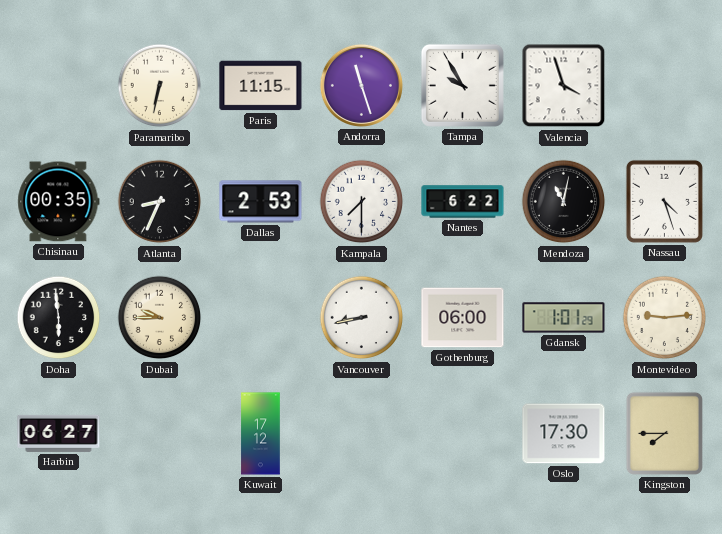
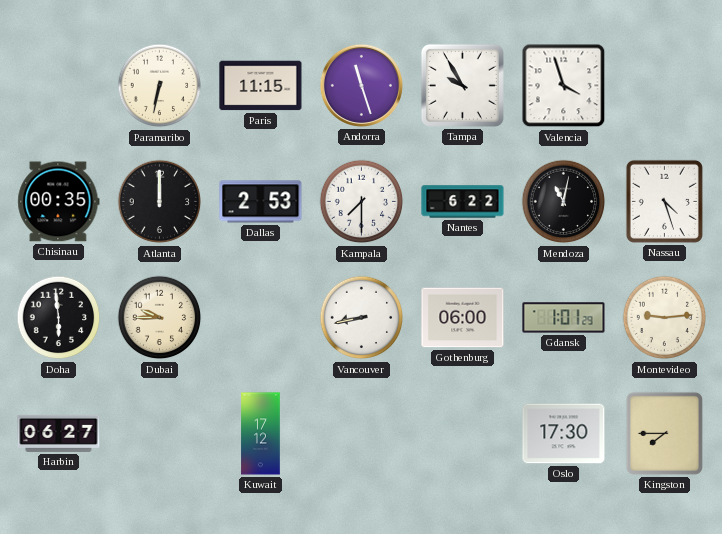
Atlanta: 8:34 -> 12:00
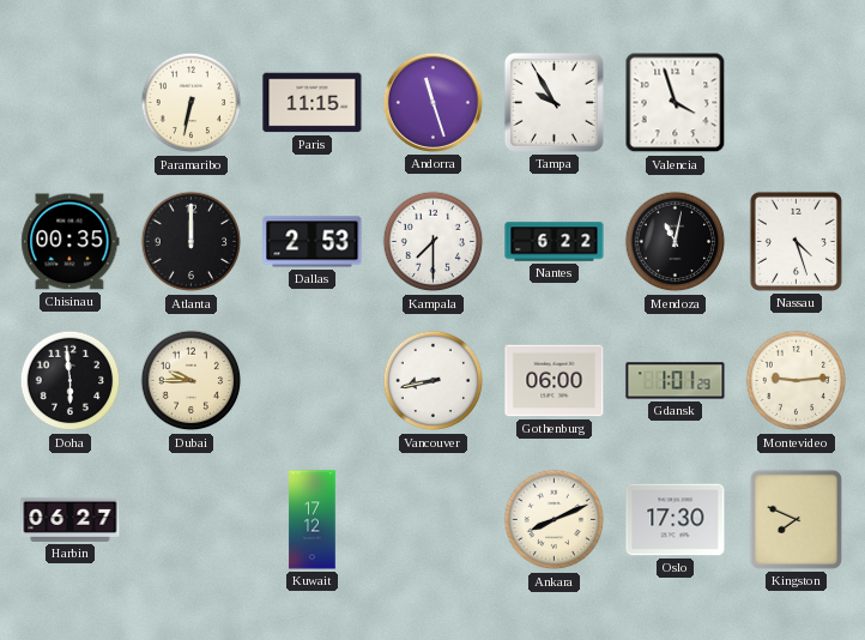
Ankara: none -> 8:11
Kingston: 7:45 -> 7:49
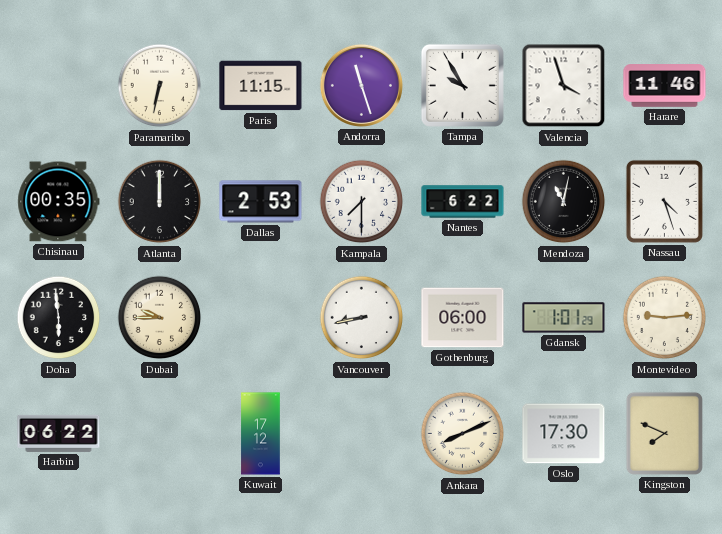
Harare: none -> 11:46
Harbin: 06:27 -> 06:22
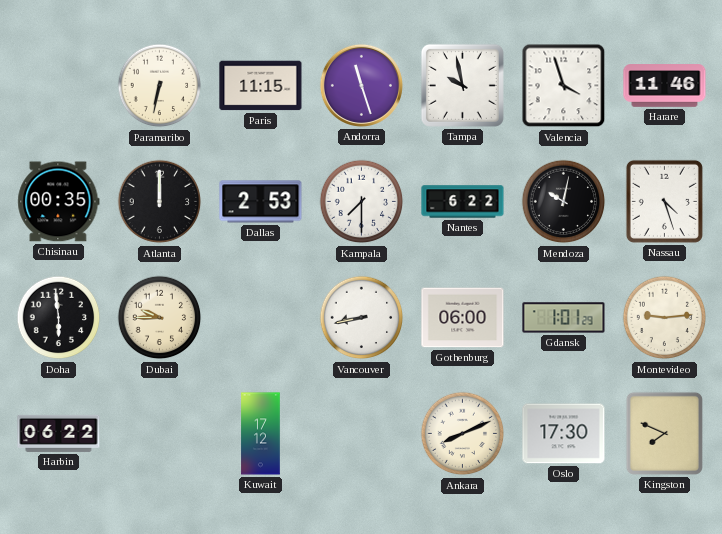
Tampa: 9:55 -> 9:58
Mendoza: 11:02 -> 10:02
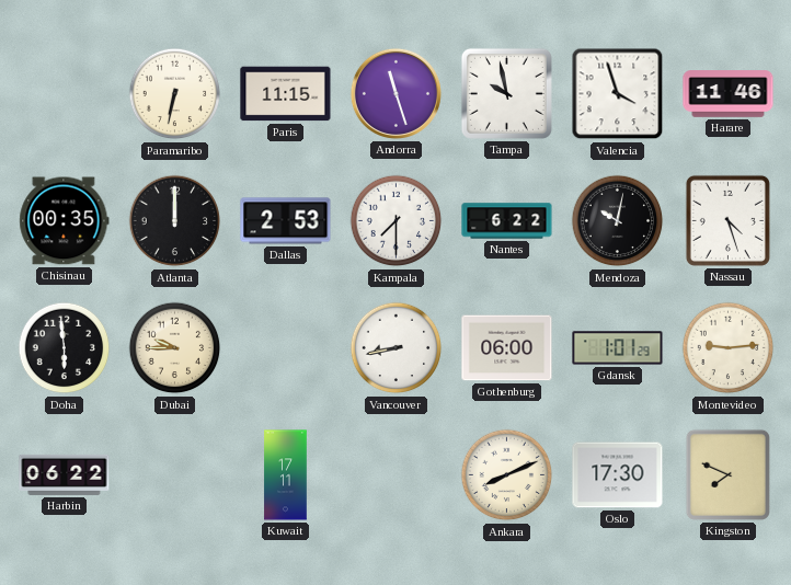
Kuwait: 17:12 -> 17:11
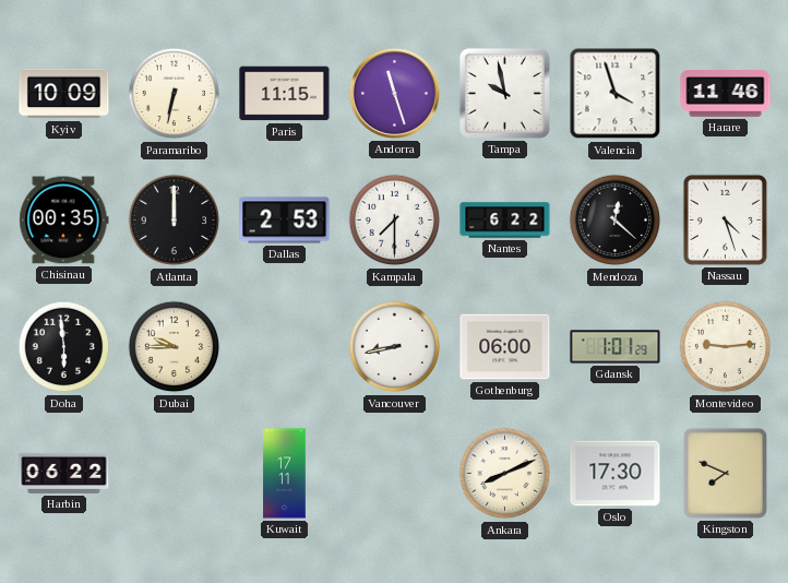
Kyiv: none -> 10:09
Mendoza: 10:02 -> 12:22
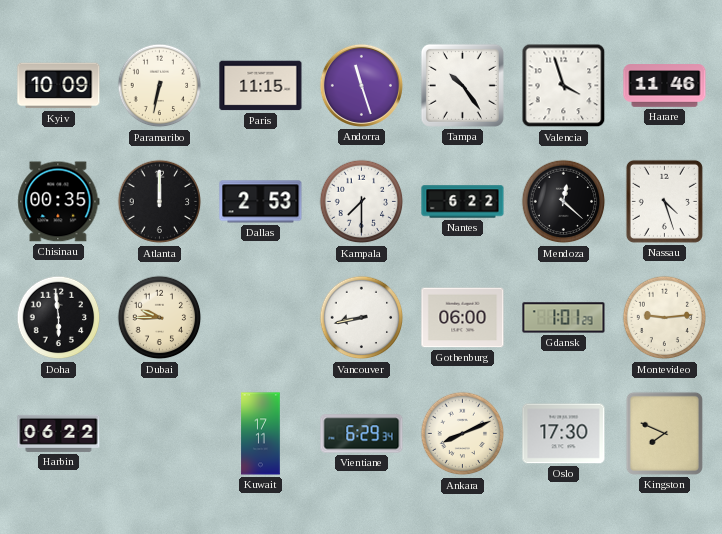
Tampa: 9:58 -> 10:24
Vientiane: none -> 6:29
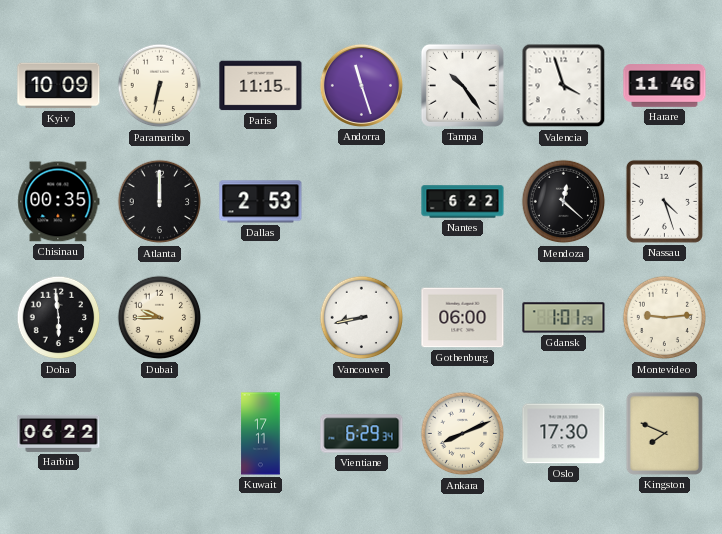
Kampala: 7:30 -> none
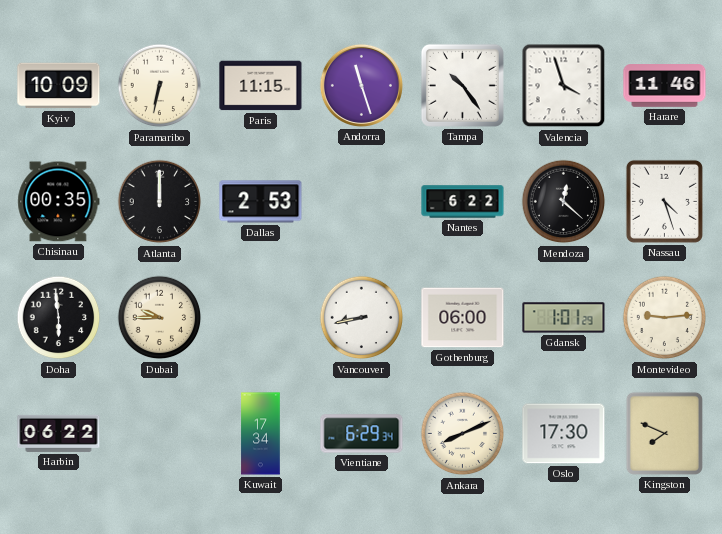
Kuwait: 17:11 -> 17:34
